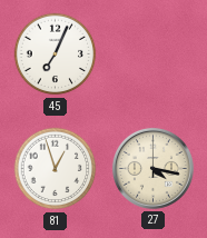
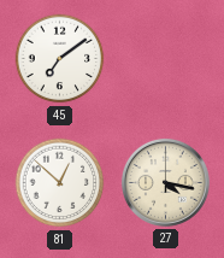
45: 7:04 -> 7:09
81: 12:57 -> 12:52
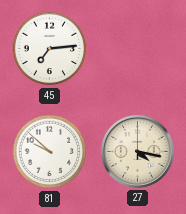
45: 7:09 -> 7:14
81: 12:52 -> 9:52
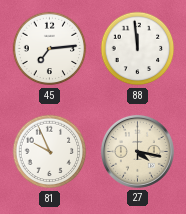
88: none -> 11:59
81: 9:52 -> 9:56
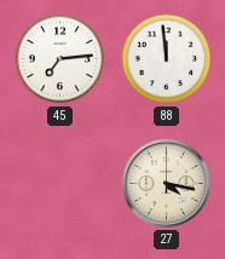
81: 9:56 -> none
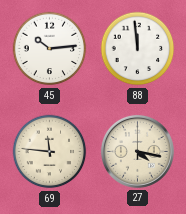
45: 7:14 -> 10:14
69: none -> 11:46
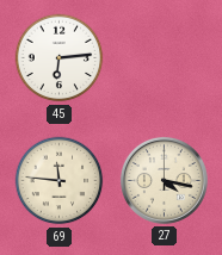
45: 10:14 -> 6:14
88: 11:59 -> none
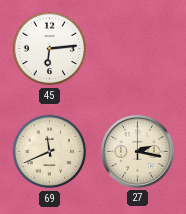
69: 11:46 -> 11:41
27: 4:17 -> 2:17
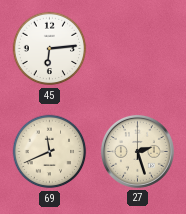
27: 2:17 -> 2:27
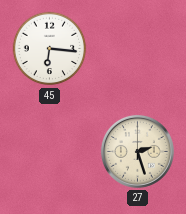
45: 6:14 -> 6:16
69: 11:41 -> none
